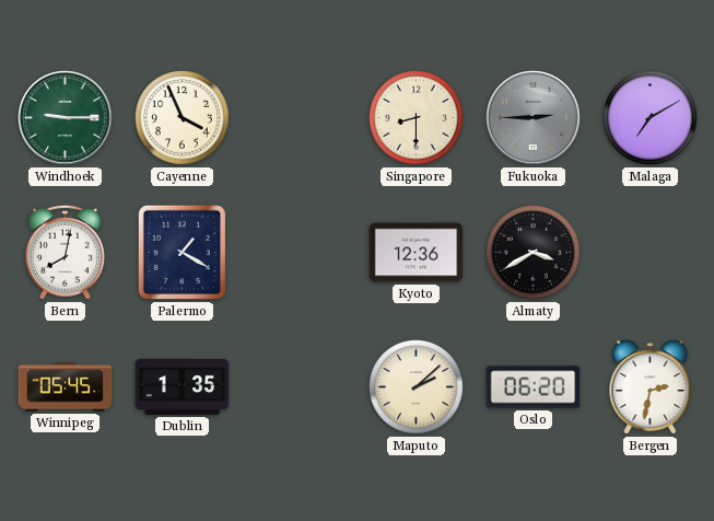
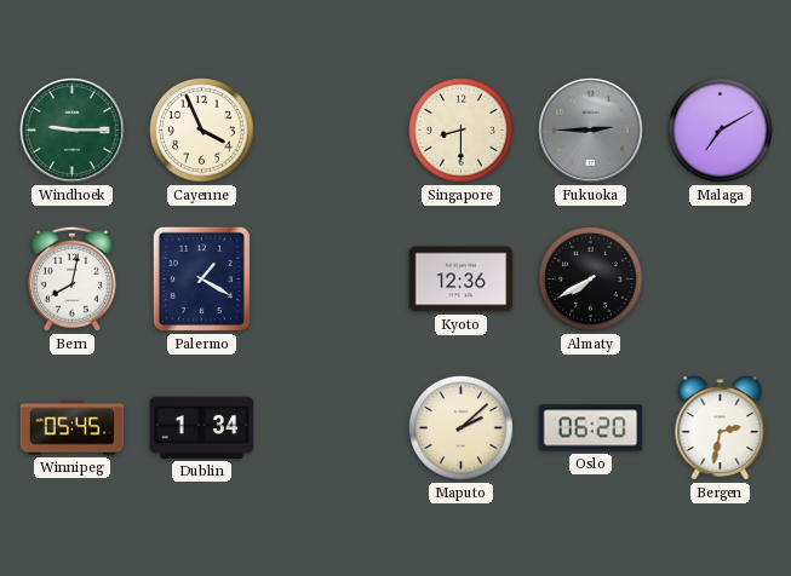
Almaty: 3:40 -> 7:40
Dublin: 1:35 -> 1:34
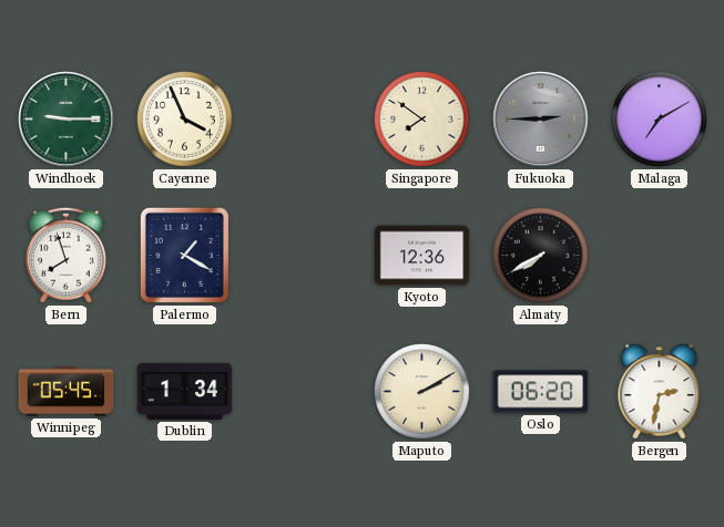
Singapore: 8:30 -> 7:51
Bern: 8:02 -> 7:57
Maputo: 2:08 -> 2:10
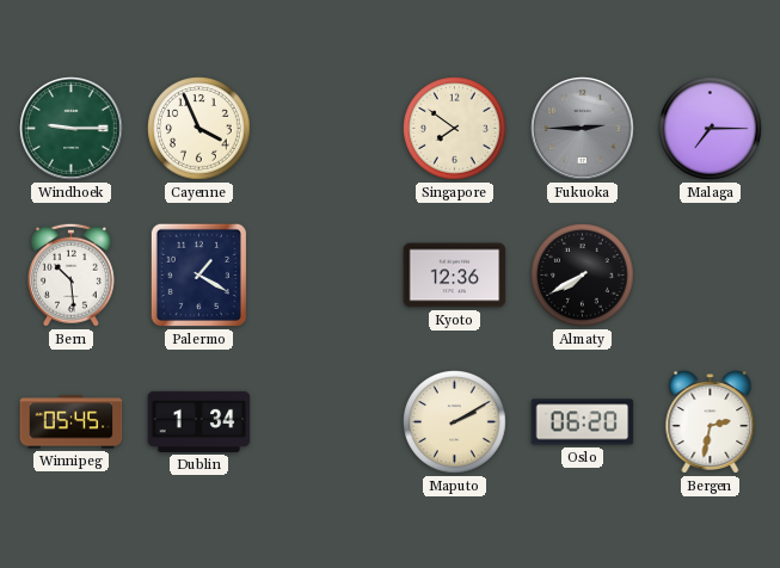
Malaga: 7:10 -> 7:15
Bern: 7:57 -> 10:29
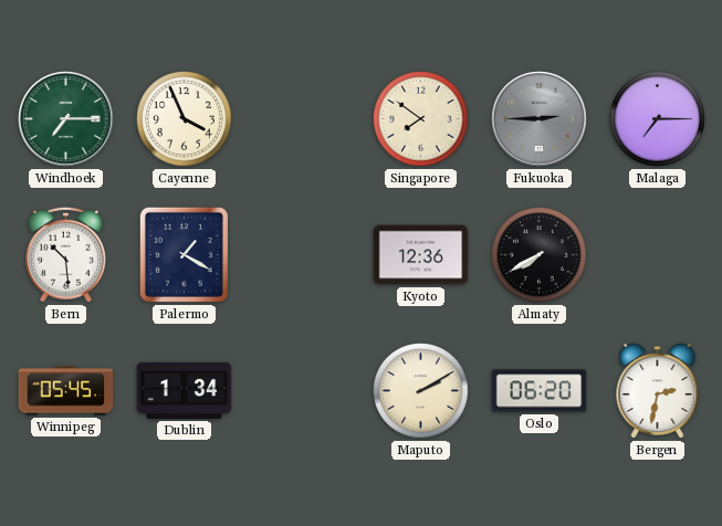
Windhoek: 9:15 -> 7:15
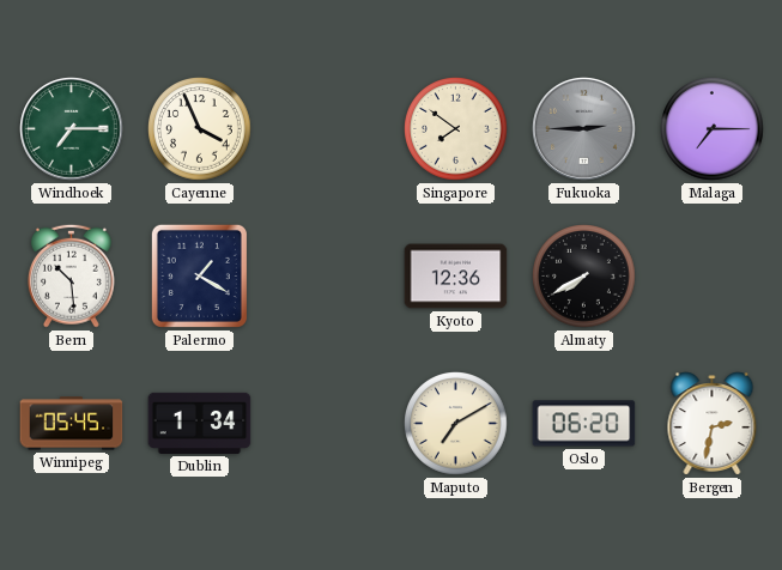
Maputo: 2:10 -> 7:10
